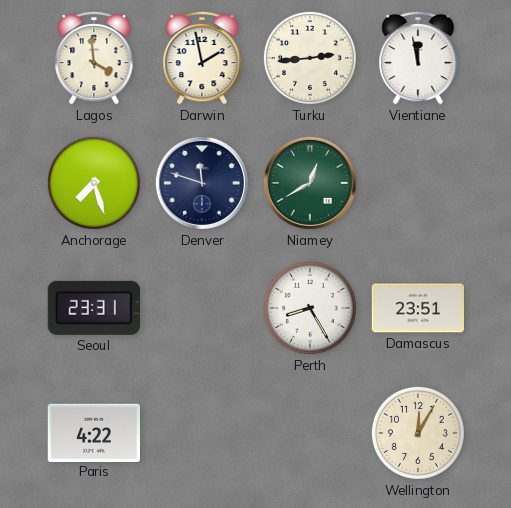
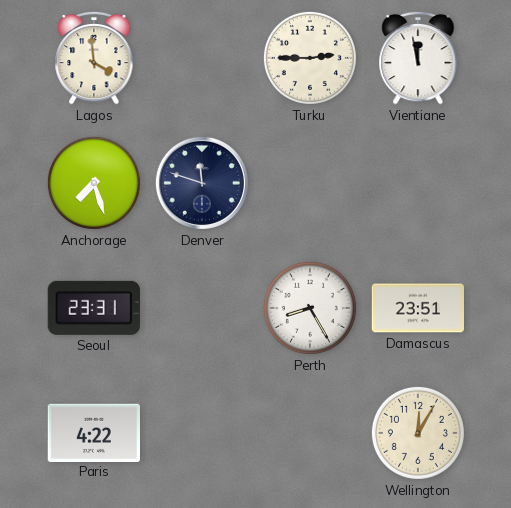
Darwin: 1:58 -> none
Turku: 2:44 -> 2:45
Niamey: 12:40 -> none
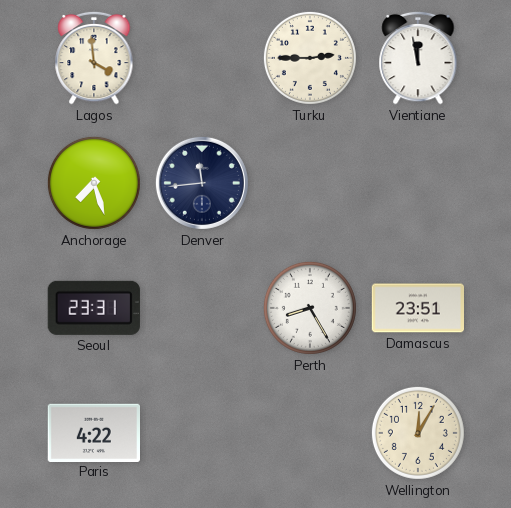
Denver: 11:48 -> 11:44
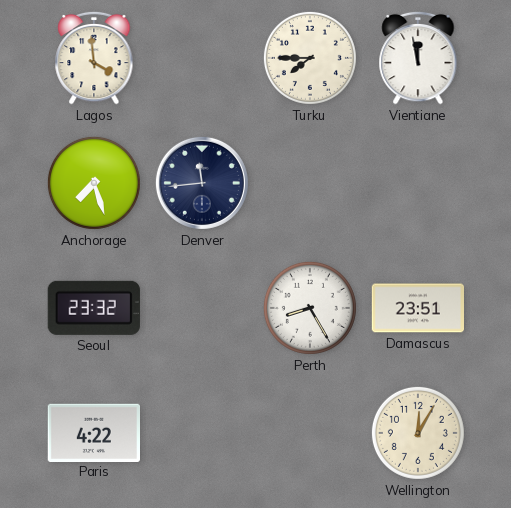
Turku: 2:45 -> 7:45
Seoul: 23:31 -> 23:32
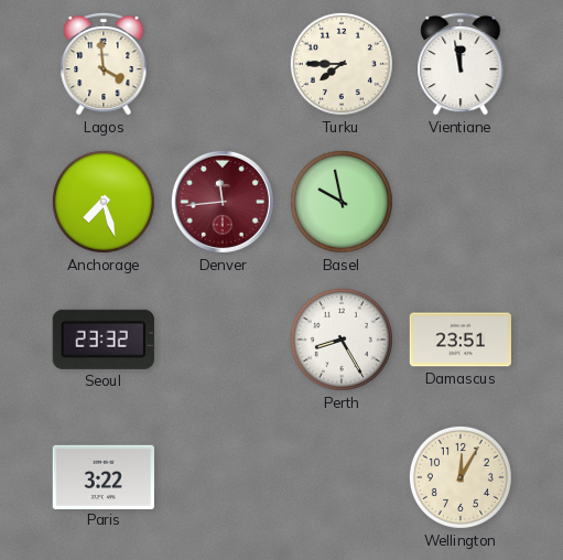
Denver dial: navy -> burgundy
Basel: none -> 9:58
Paris: 4:22 -> 3:22
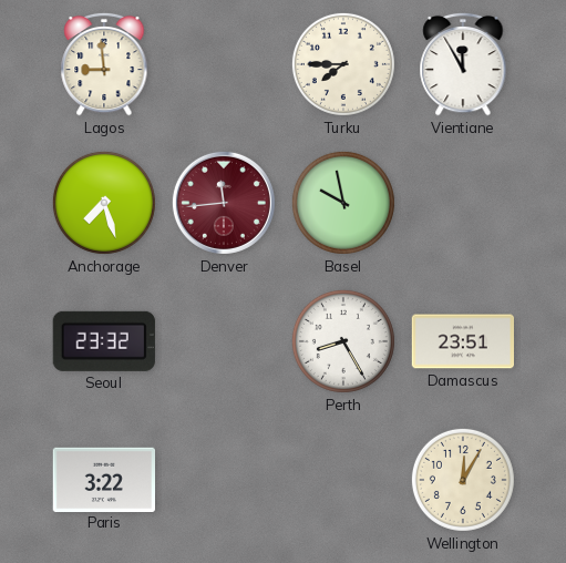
Lagos: 3:59 -> 8:59
Vientiane: 11:58 -> 11:55
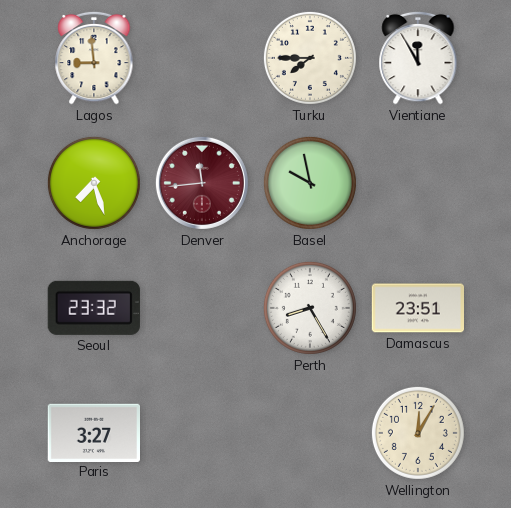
Paris: 3:22 -> 3:27
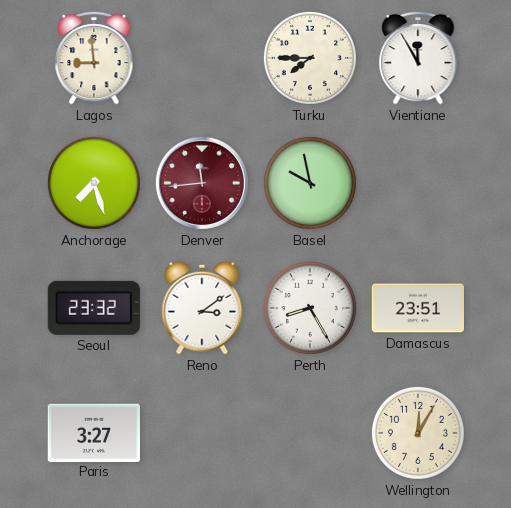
Reno: none -> 3:09
